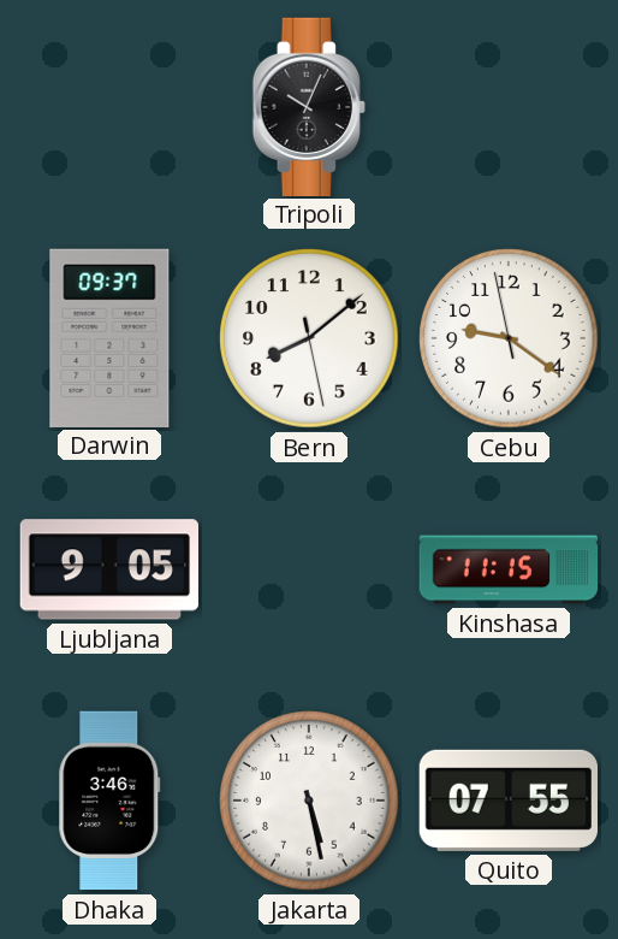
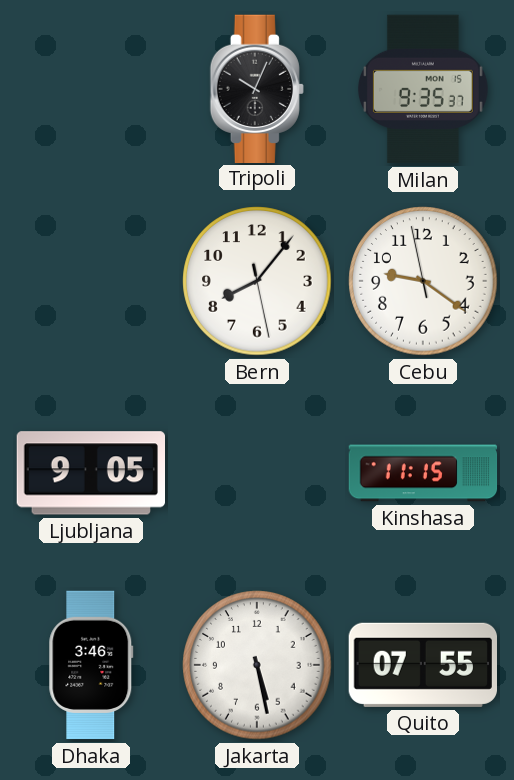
Milan: none -> 9:35
Darwin: 09:37 -> none
Bern: 8:08 -> 8:06
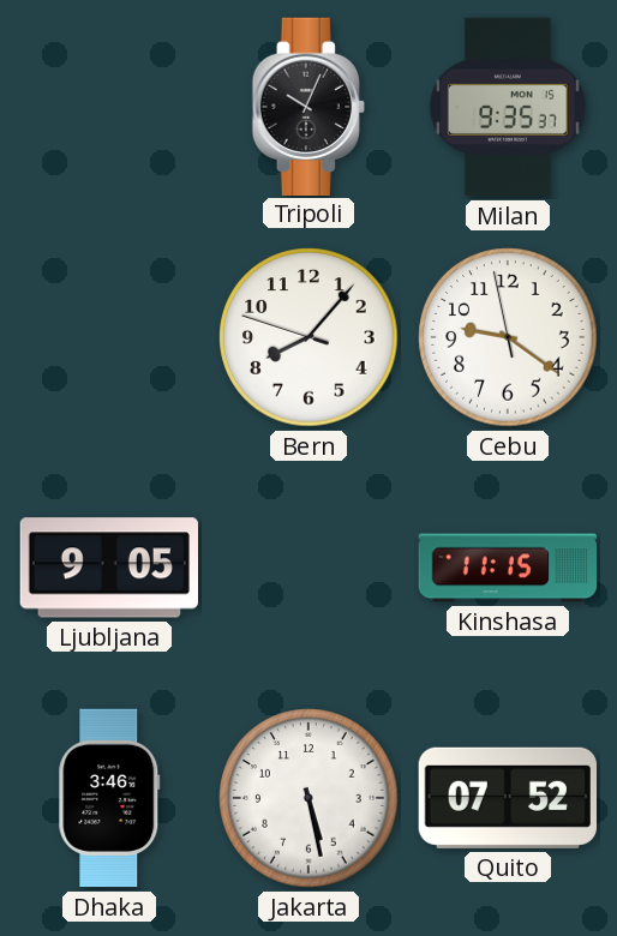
Bern: 8:06:28 -> 8:06:48
Quito: 07:55 -> 07:52
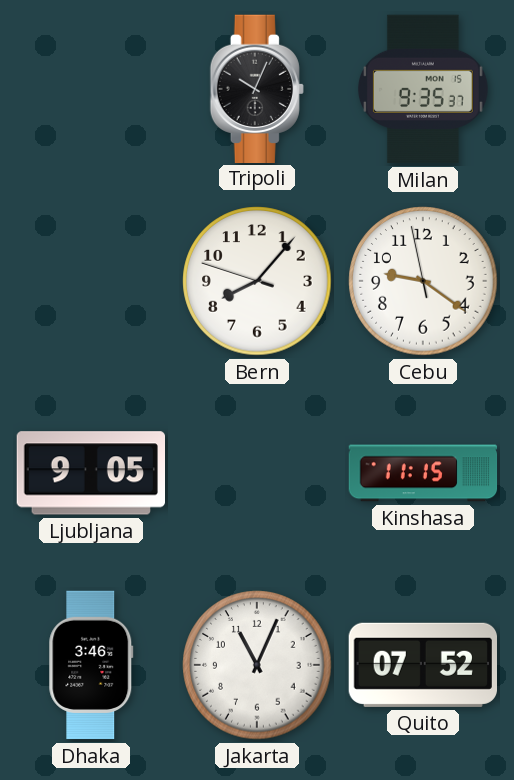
Jakarta: 5:28 -> 11:04
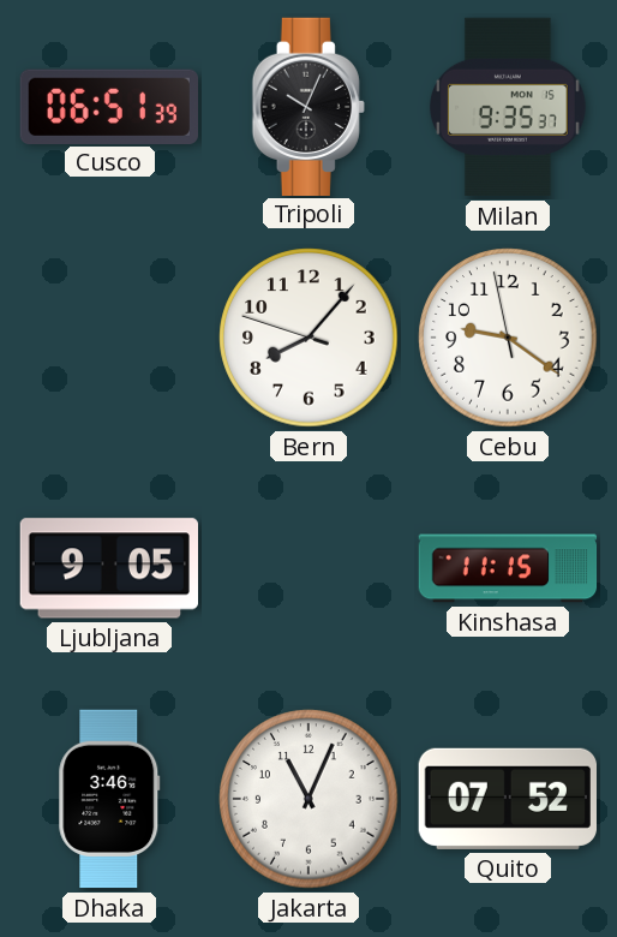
Cusco: none -> 06:51
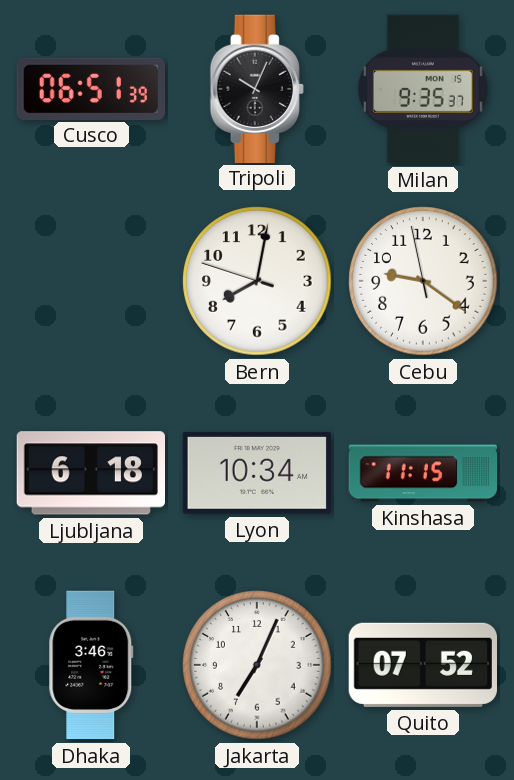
Bern: 8:06 -> 8:01
Ljubljana: 9:05 -> 6:18
Lyon: none -> 10:34
Jakarta: 11:04 -> 7:04
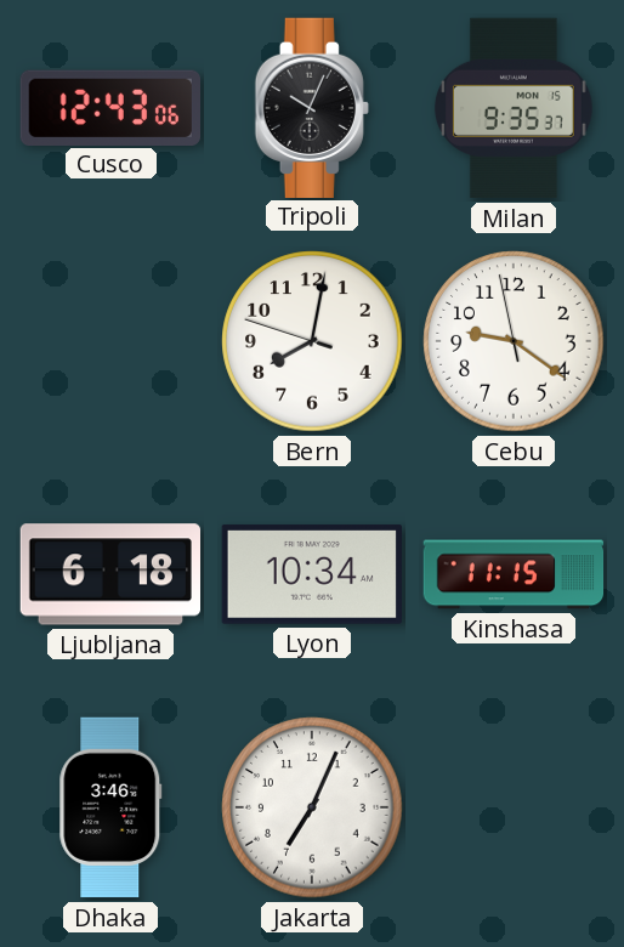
Cusco: 06:51 -> 12:43
Quito: 07:52 -> none
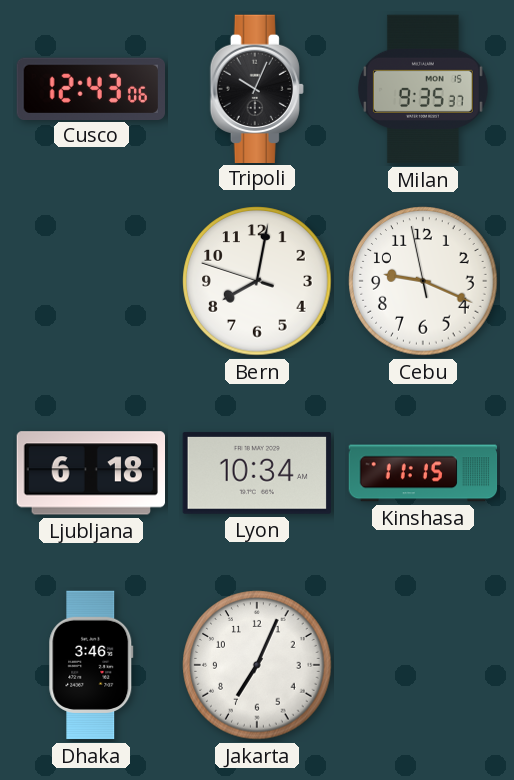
Cebu: 9:20 -> 9:18
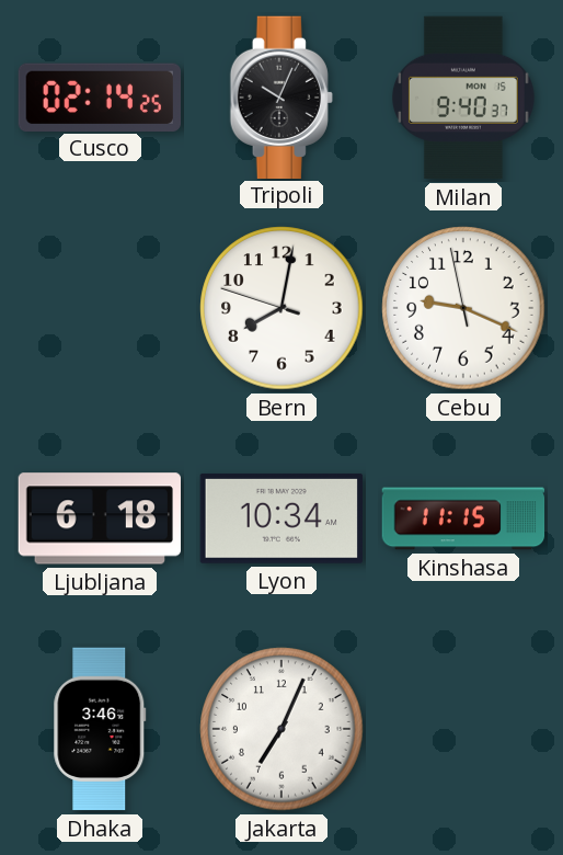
Cusco: 12:43 -> 02:14
Milan: 9:35 -> 9:40
